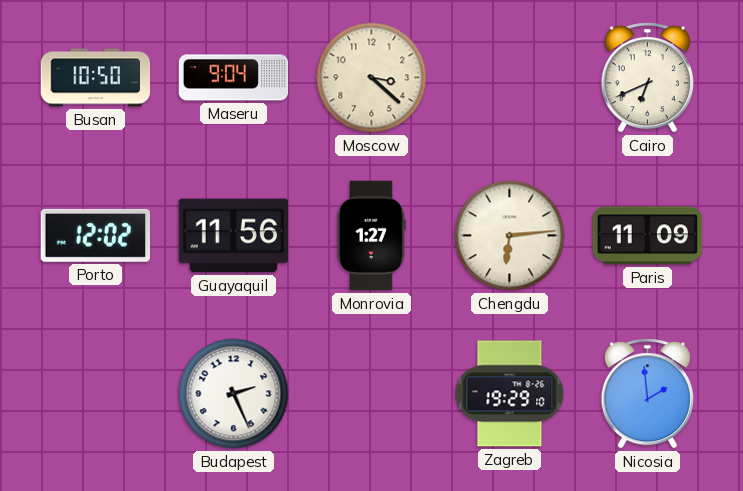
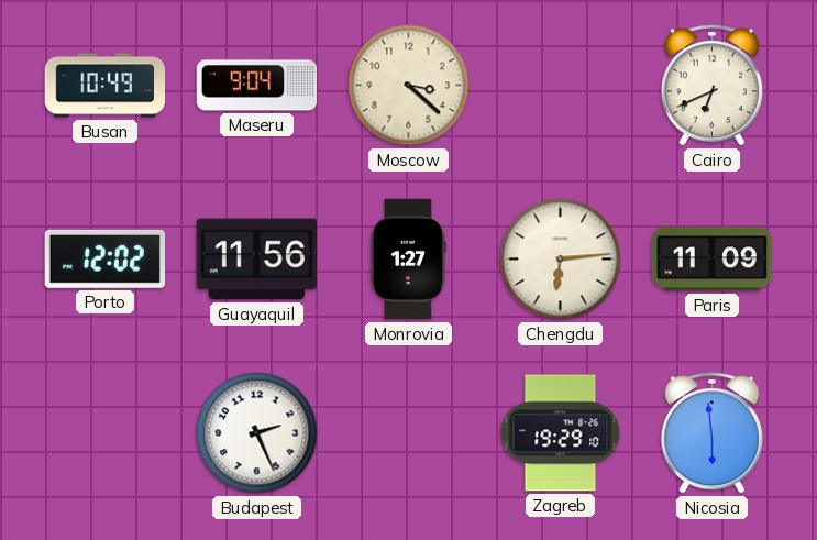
Busan: 10:50 -> 10:49
Nicosia: 1:59 -> 5:59
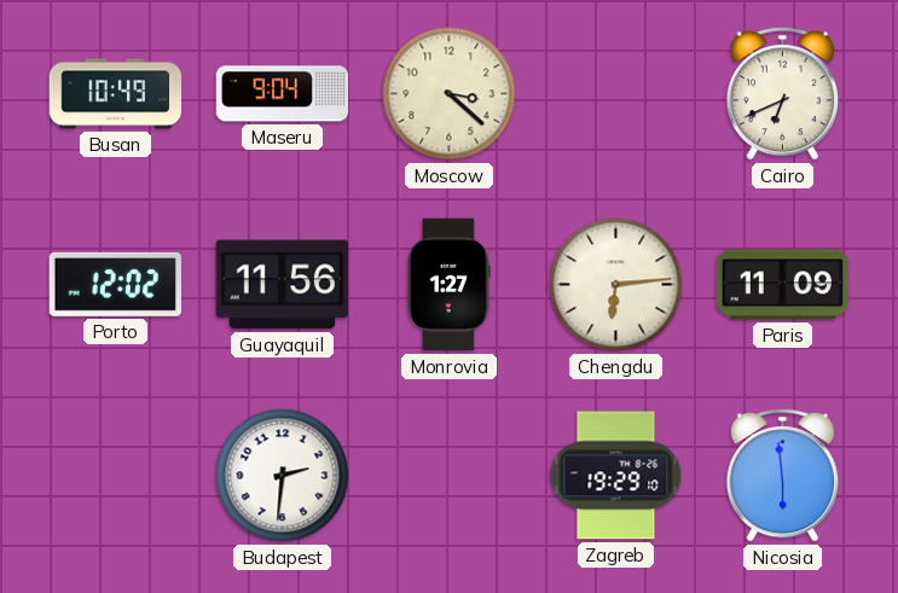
Budapest: 2:26 -> 2:31
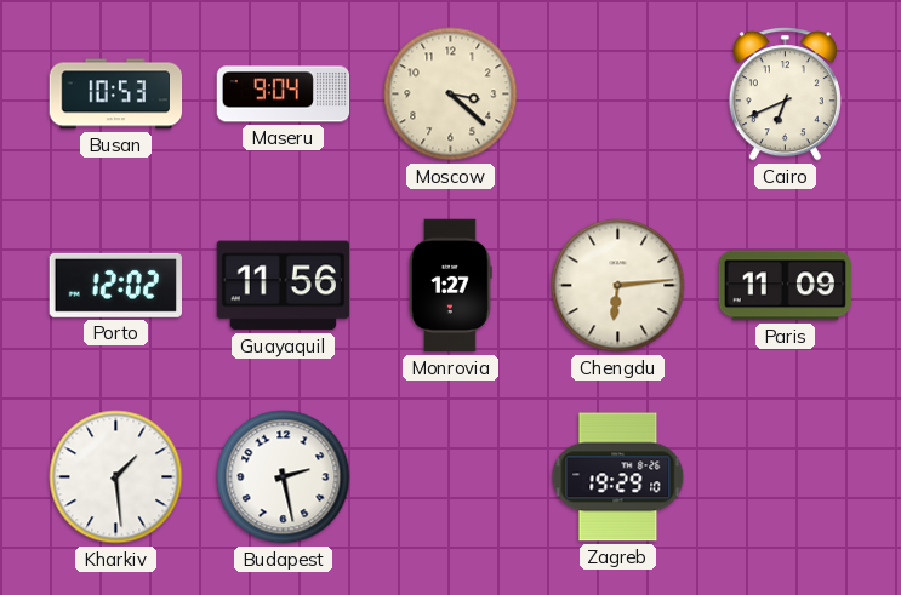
Busan: 10:49 -> 10:53
Kharkiv: none -> 1:29
Budapest: 2:31 -> 2:28
Nicosia: 5:59 -> none
